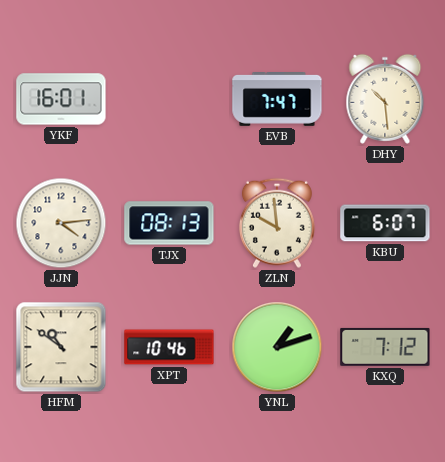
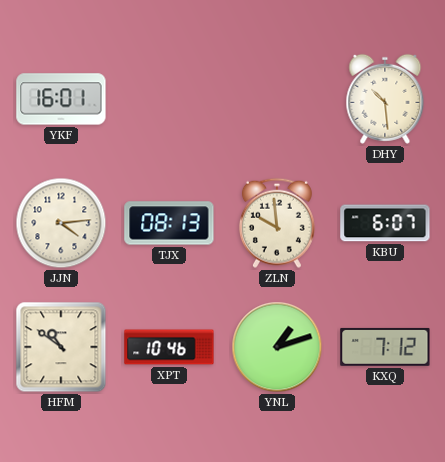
EVB: 7:47 -> none
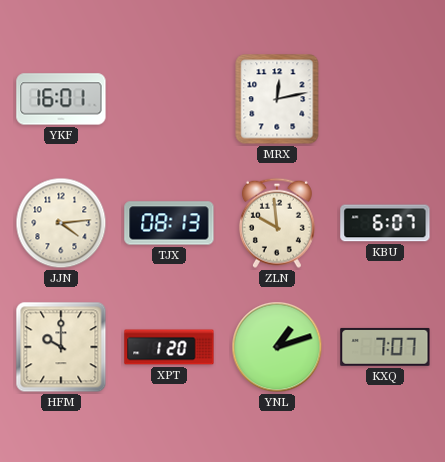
MRX: none -> 12:13
DHY: 10:29 -> none
HFM: 10:51 -> 10:00
XPT: 10:46 -> 1:20
KXQ: 7:12 -> 7:07
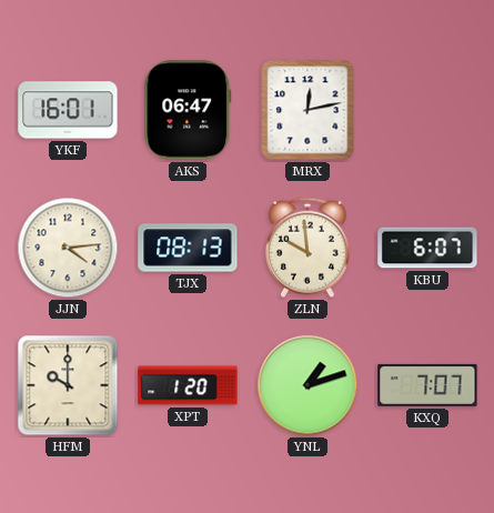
AKS: none -> 06:47
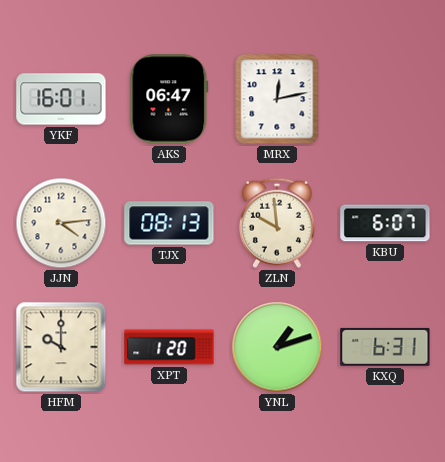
KXQ: 7:07 -> 6:31
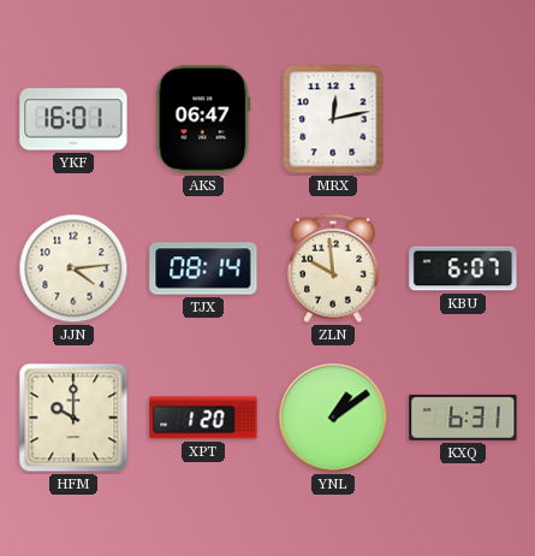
TJX: 08:13 -> 08:14
YNL: 1:12 -> 1:09
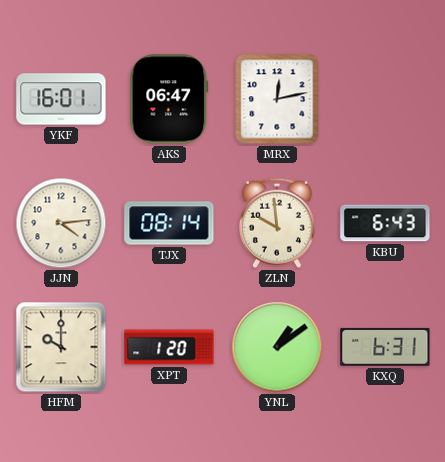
KBU: 6:07 -> 6:43
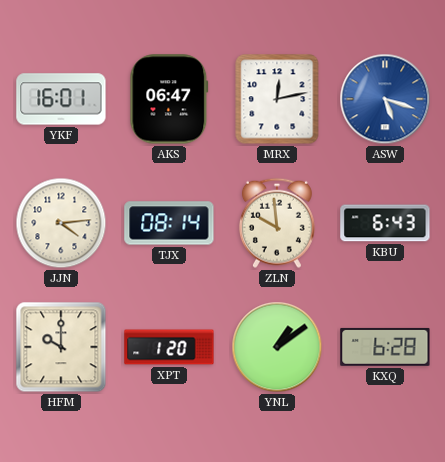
ASW: none -> 5:18
KXQ: 6:31 -> 6:28
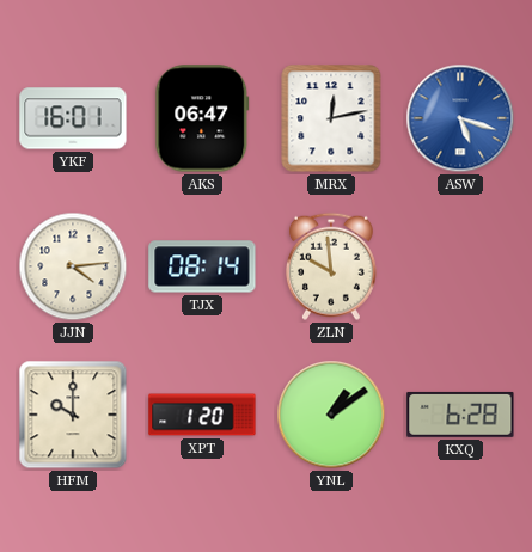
KBU: 6:43 -> none
